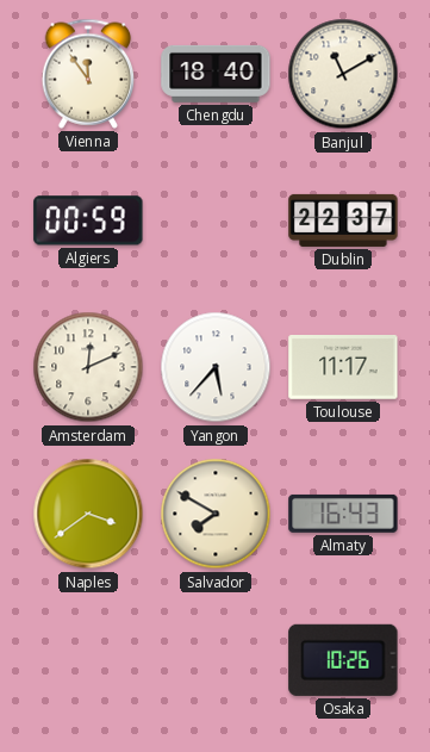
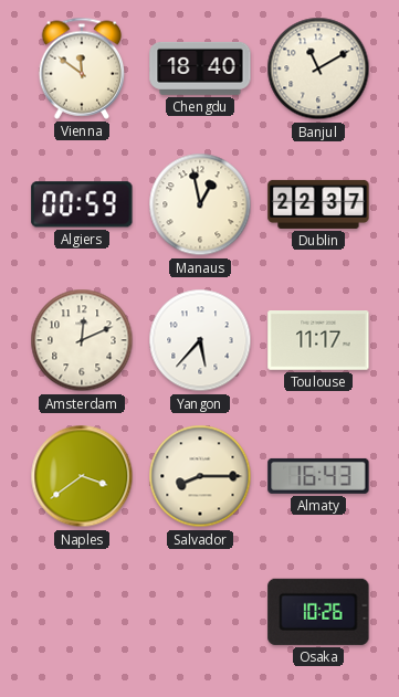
Vienna: 11:54 -> 11:51
Manaus: none -> 12:58
Salvador: 7:50 -> 8:15
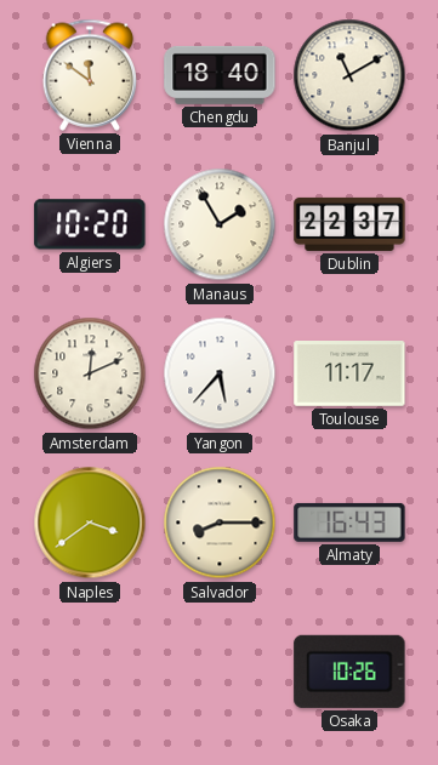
Algiers: 00:59 -> 10:20
Manaus: 12:58 -> 1:55
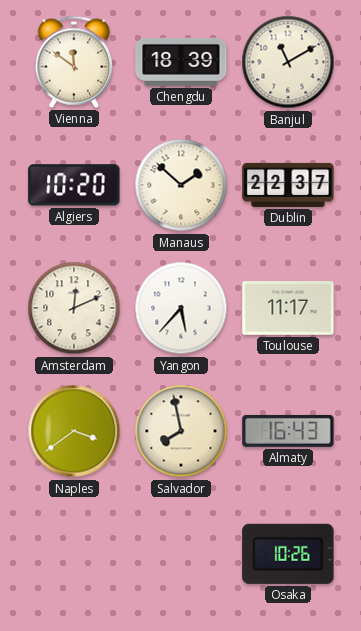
Chengdu: 18:40 -> 18:39
Manaus: 1:55 -> 1:52
Salvador: 8:15 -> 7:58
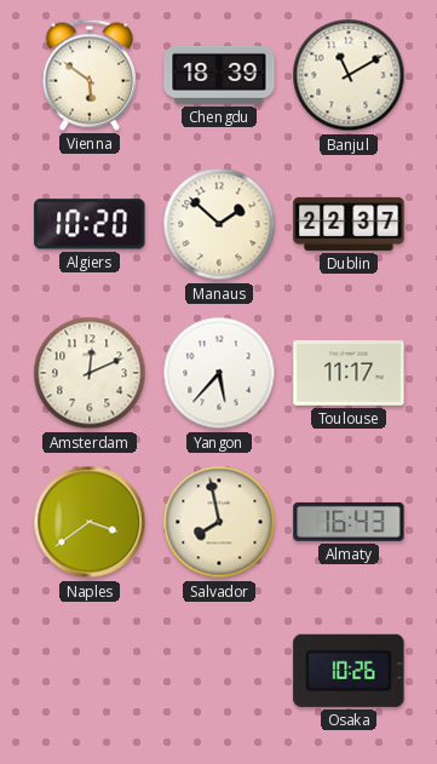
Vienna: 11:51 -> 5:51
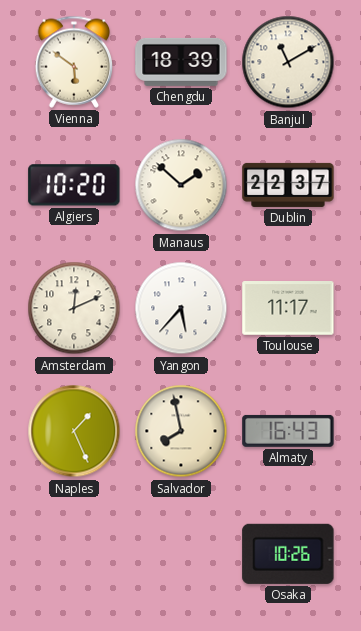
Naples: 3:39 -> 1:26
